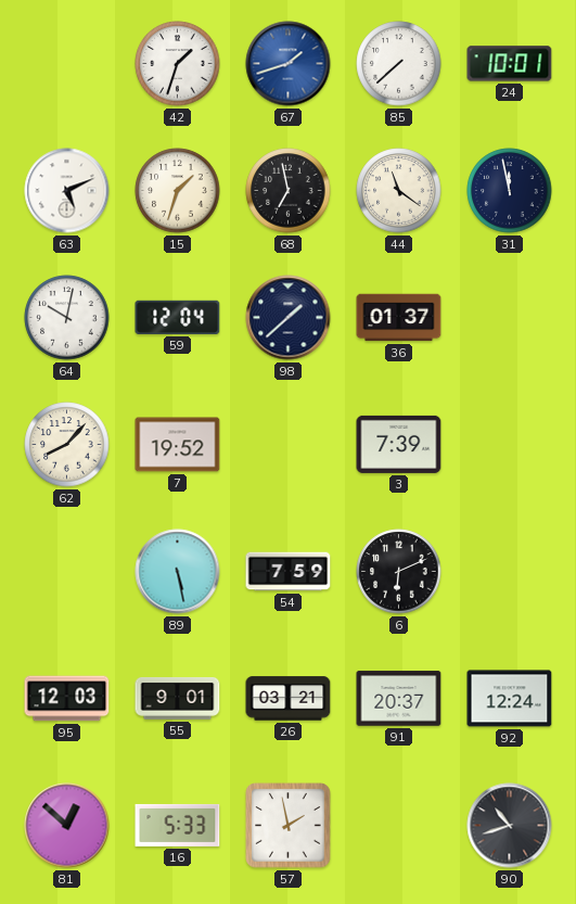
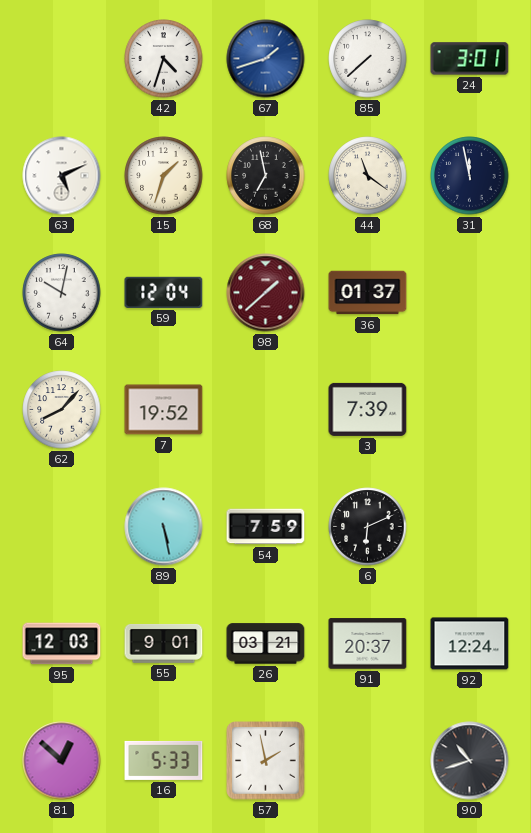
42: 1:33 -> 4:33
24: 10:01 -> 3:01
98 dial: navy -> burgundy
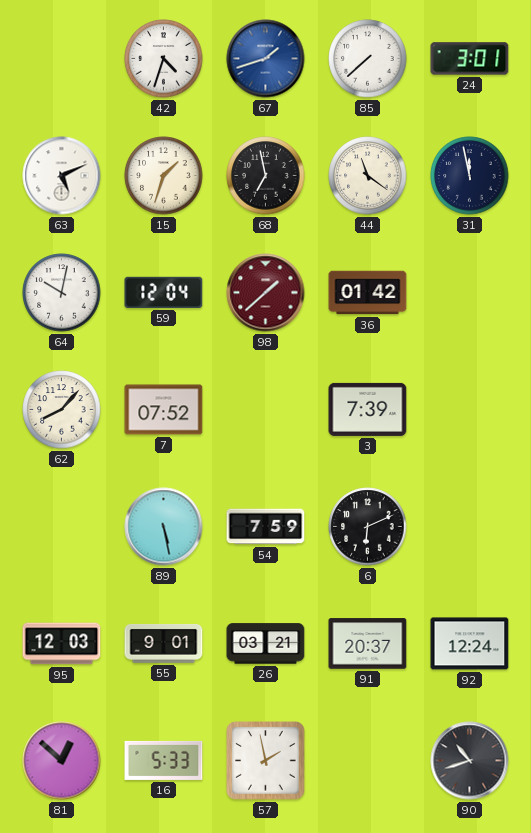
36: 01:37 -> 01:42
7: 19:52 -> 07:52
